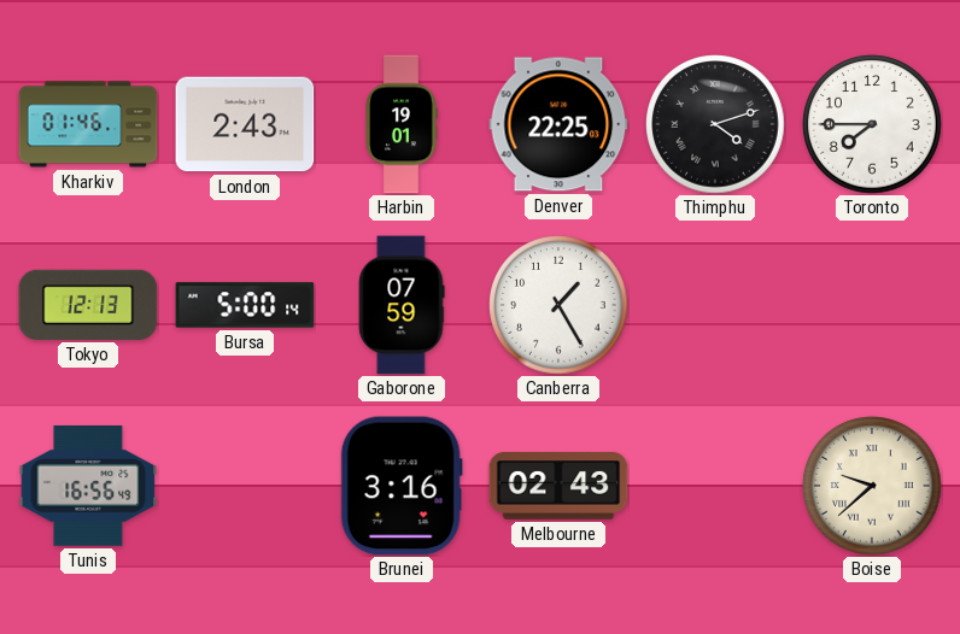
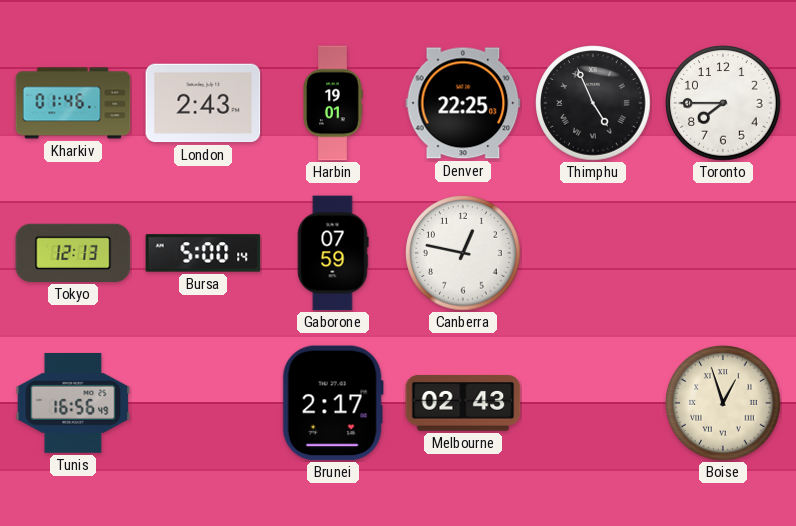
Thimphu: 4:12 -> 4:56
Canberra: 1:25 -> 12:47
Brunei: 3:16 -> 2:17
Boise: 9:38 -> 12:57
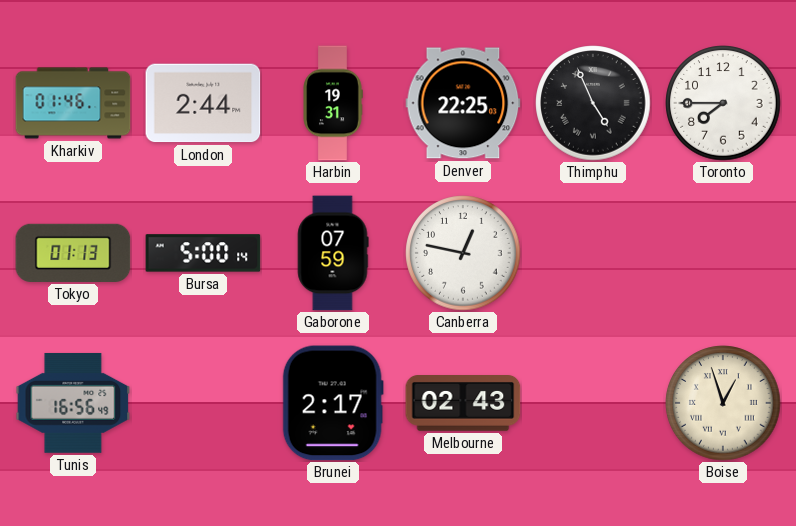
London: 2:43 -> 2:44
Harbin: 19:01 -> 19:31
Tokyo: 12:13 -> 01:13
